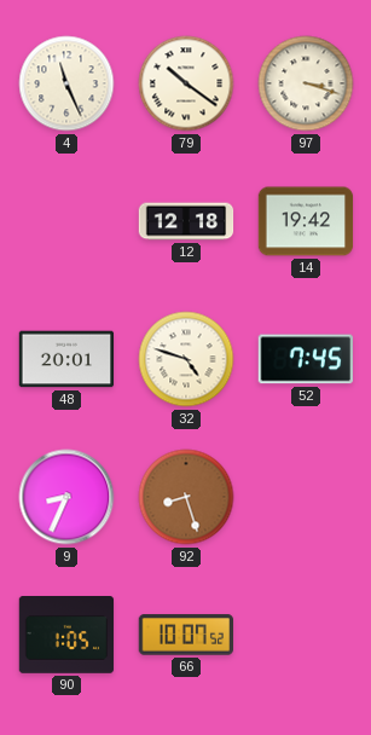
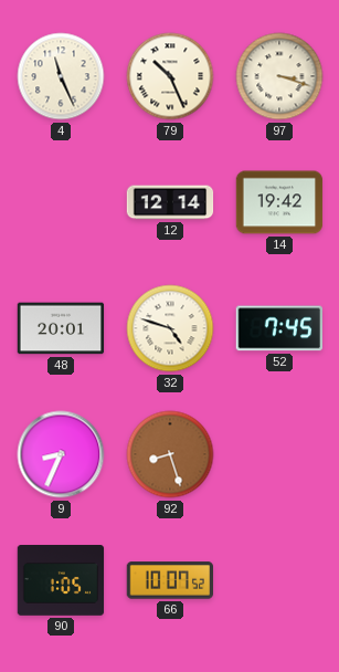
79: 10:21 -> 10:26
12: 12:18 -> 12:14
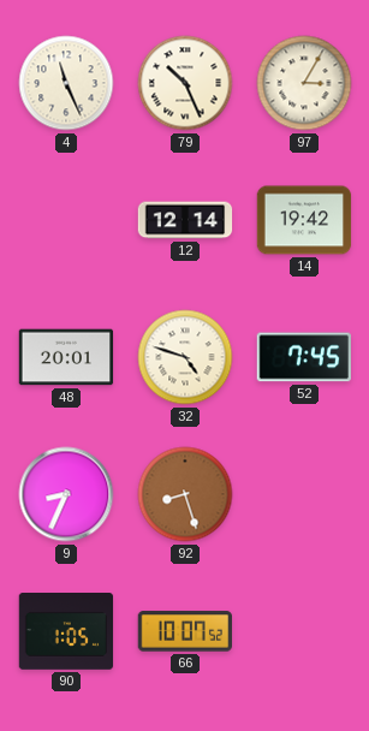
97: 3:18 -> 3:05
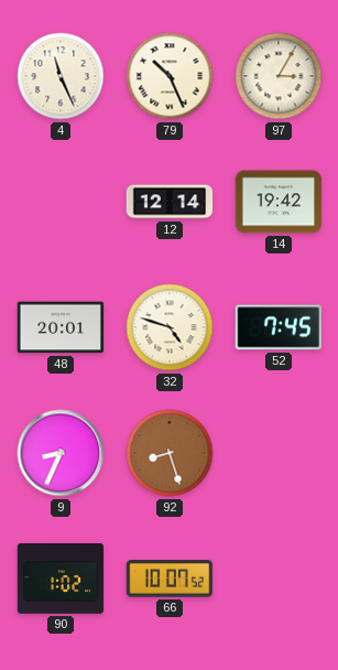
90: 1:05 -> 1:02
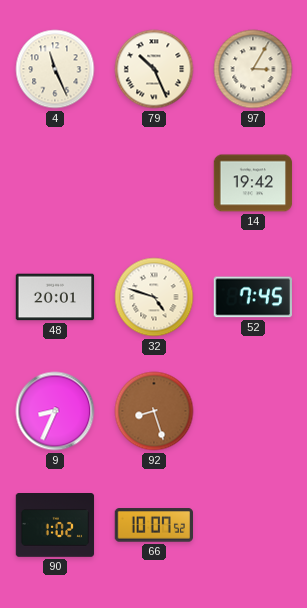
12: 12:14 -> none
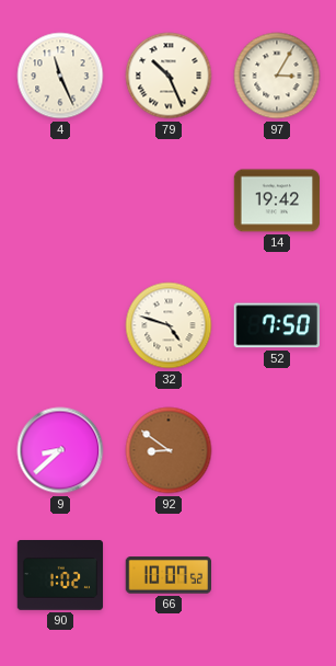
48: 20:01 -> none
52: 7:45 -> 7:50
9: 8:34 -> 8:38
92: 8:27 -> 8:51
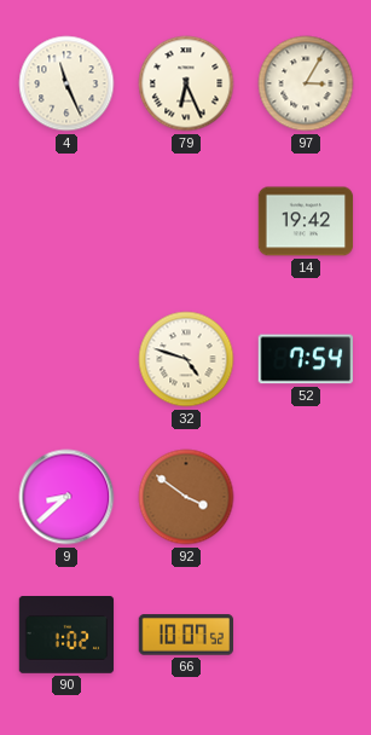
79: 10:26 -> 6:26
52: 7:50 -> 7:54
92: 8:51 -> 3:51
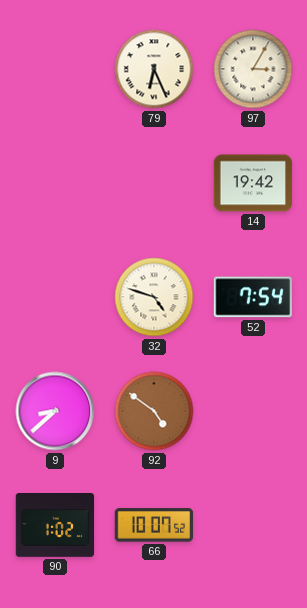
4: 11:26 -> none
92: 3:51 -> 4:51
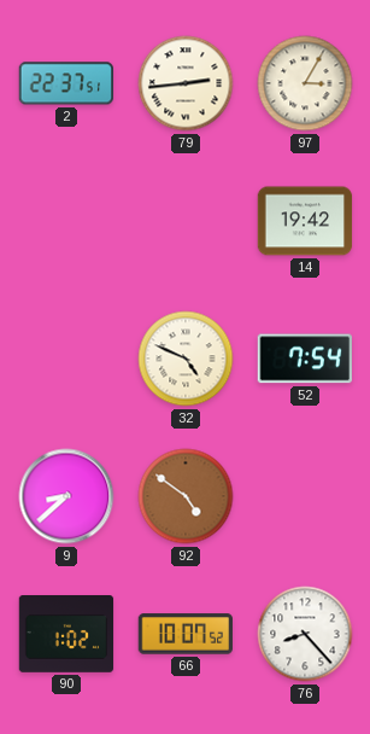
2: none -> 22:37
79: 6:26 -> 2:44
32: 4:48 -> 4:49
76: none -> 8:23
